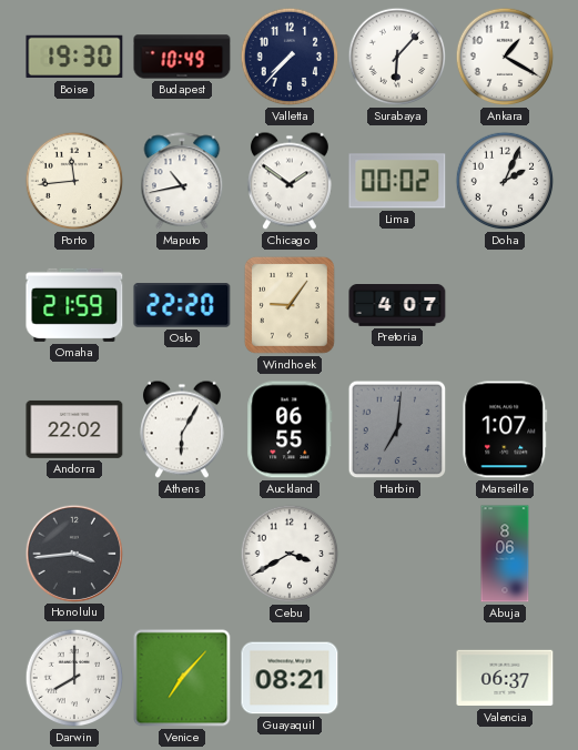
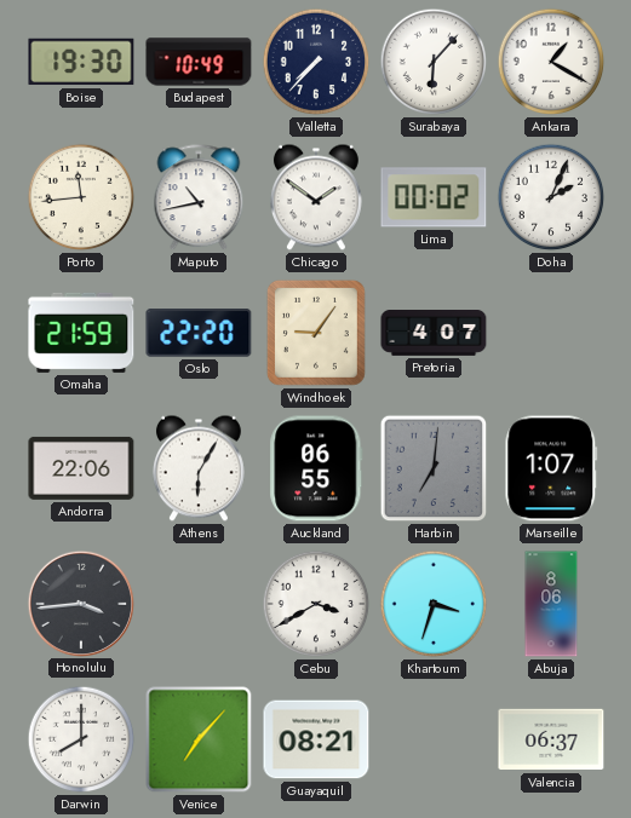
Andorra: 22:02 -> 22:06
Khartoum: none -> 3:33
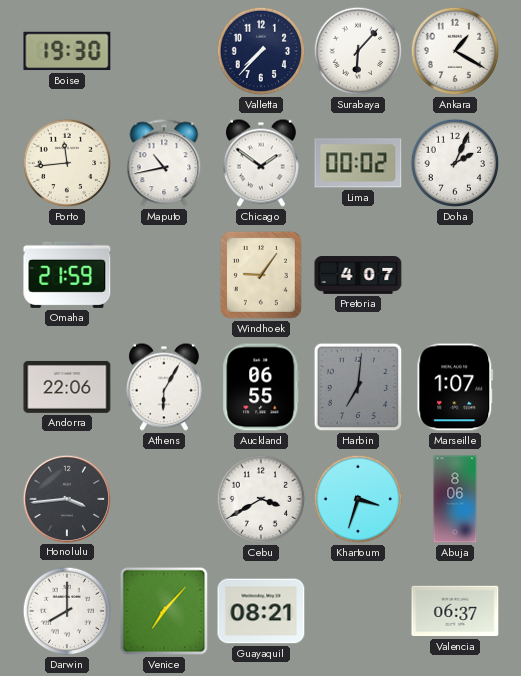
Budapest: 10:49 -> none
Oslo: 22:20 -> none
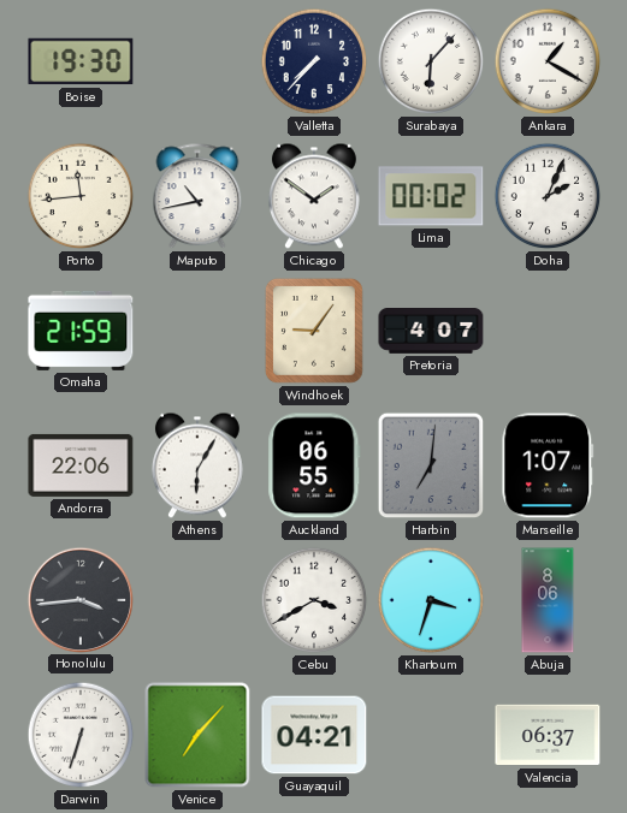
Darwin: 8:00 -> 6:33
Guayaquil: 08:21 -> 04:21
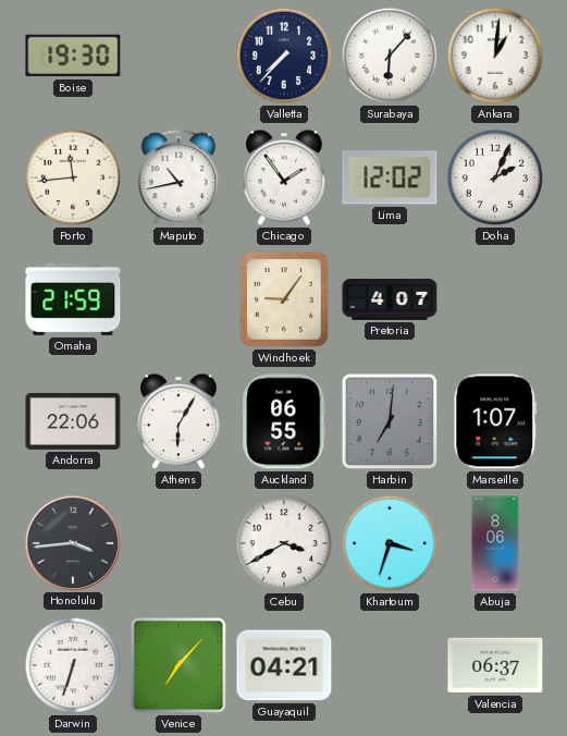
Ankara: 1:20 -> 1:01
Chicago: 1:51 -> 1:54
Lima: 00:02 -> 12:02
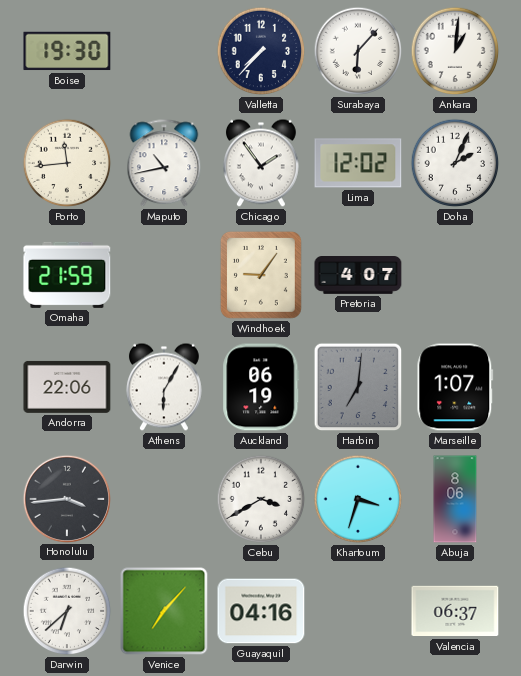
Auckland: 06:55 -> 06:19
Darwin: 6:33 -> 6:38
Guayaquil: 04:21 -> 04:16
